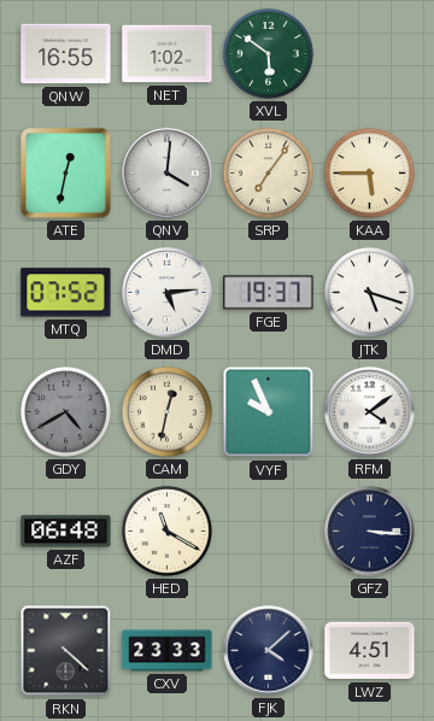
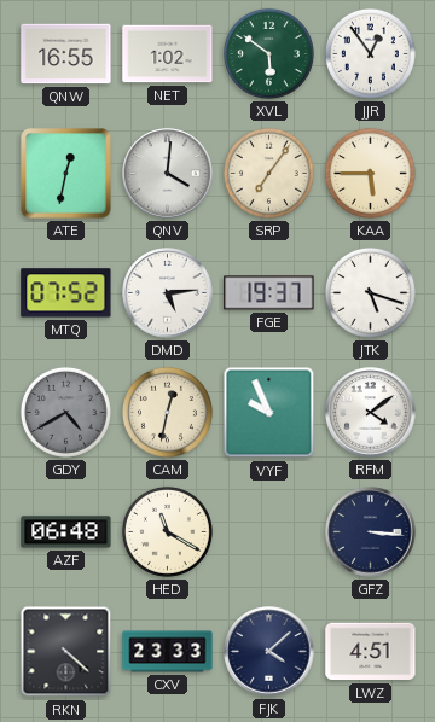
JJR: none -> 12:54
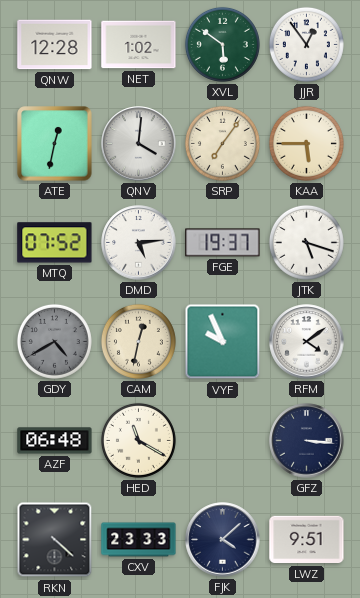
QNW: 16:55 -> 12:28
LWZ: 4:51 -> 9:51
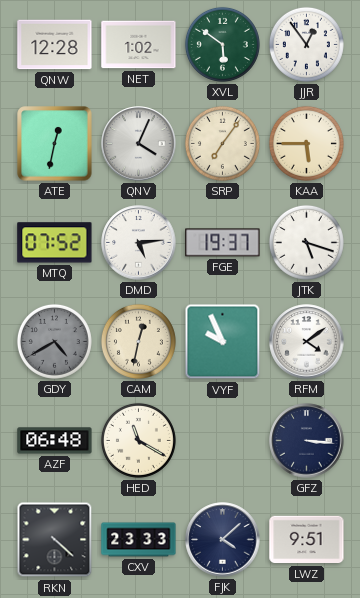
QNV: 4:01 -> 4:04
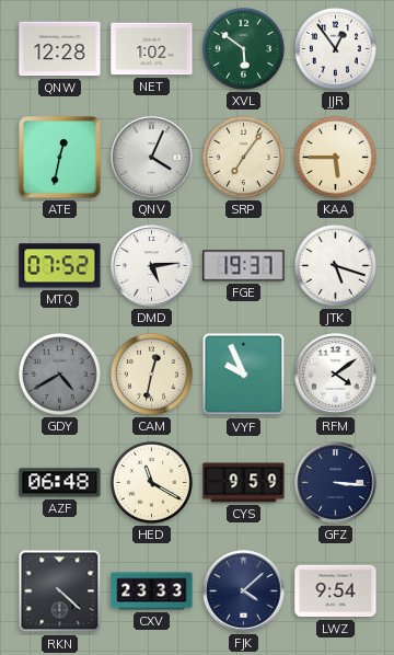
CYS: none -> 9:59
LWZ: 9:51 -> 9:54
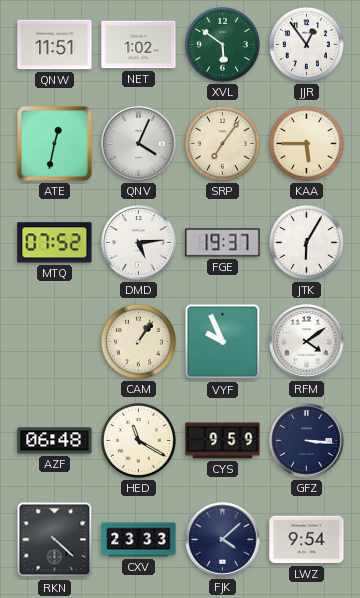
QNW: 12:28 -> 11:51
JTK: 5:18 -> 6:05
GDY: 4:40 -> none
CAM: 12:32 -> 1:06
